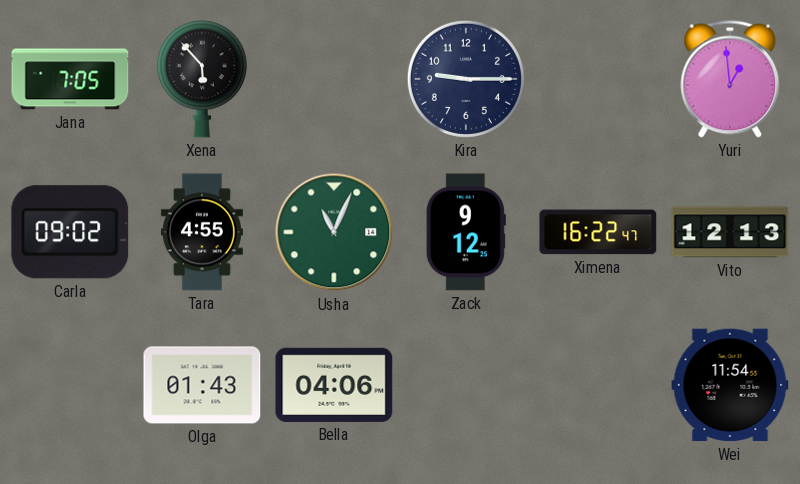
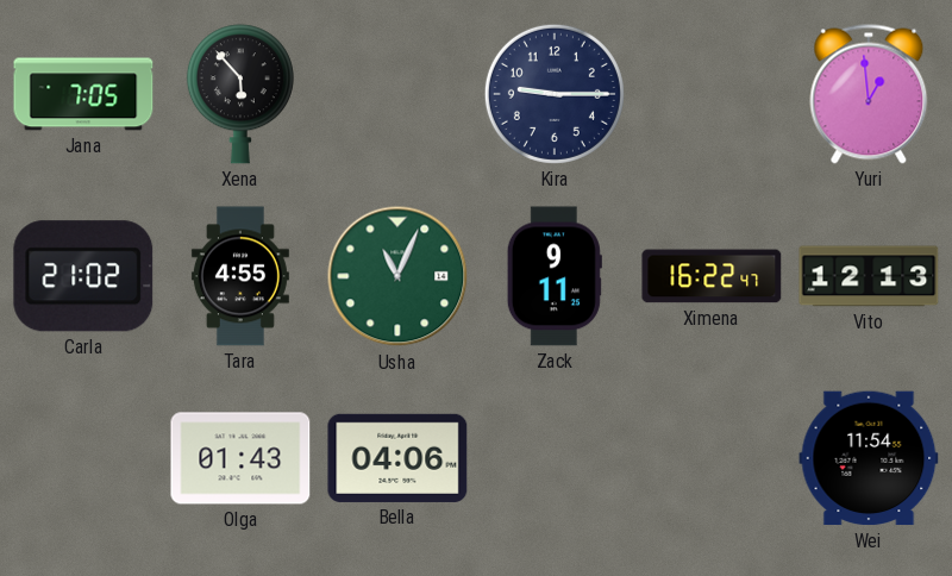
Carla: 09:02 -> 21:02
Zack: 9:12 -> 9:11
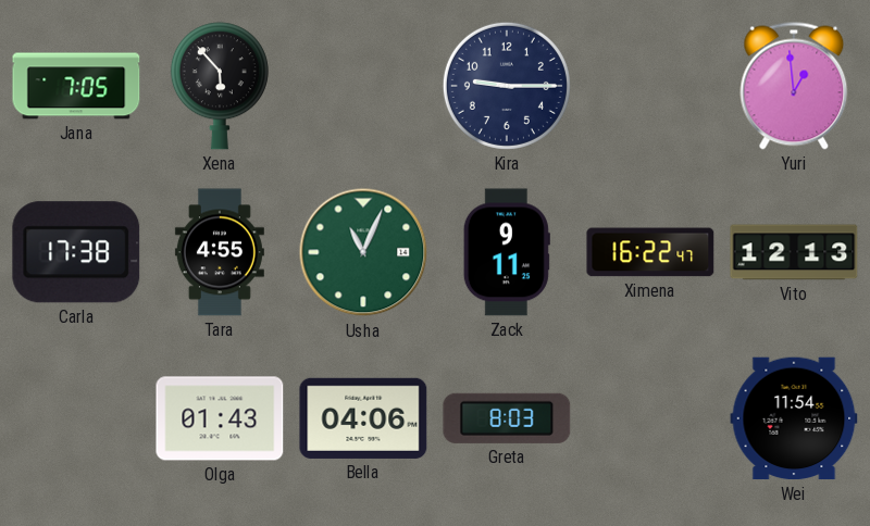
Carla: 21:02 -> 17:38
Greta: none -> 8:03
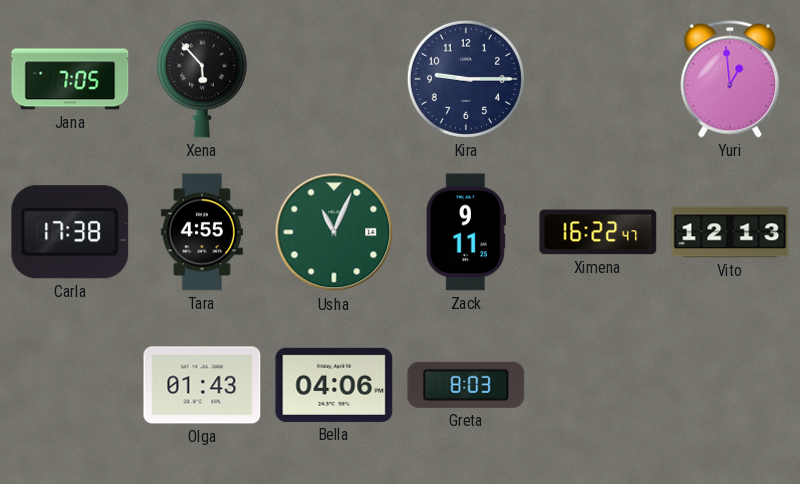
Wei: 11:54 -> none
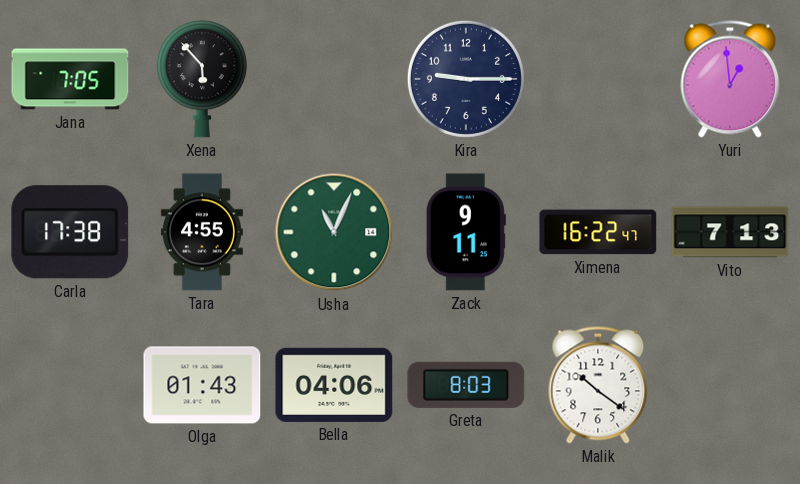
Vito: 12:13 -> 7:13
Malik: none -> 10:21
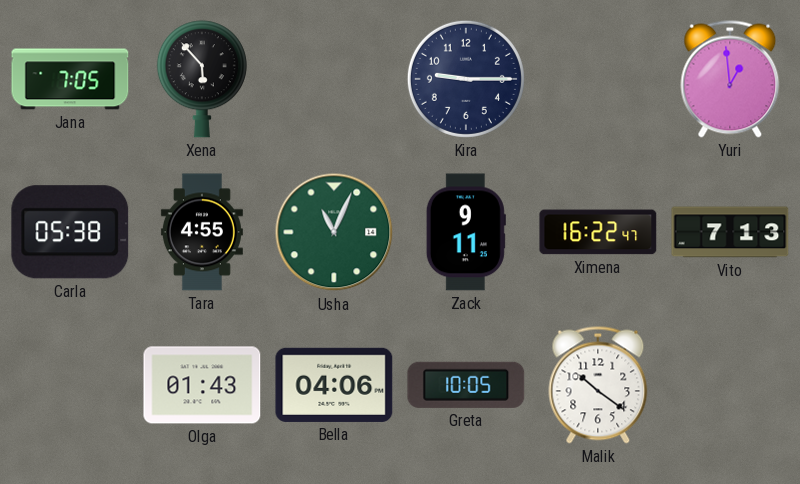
Carla: 17:38 -> 05:38
Greta: 8:03 -> 10:05
